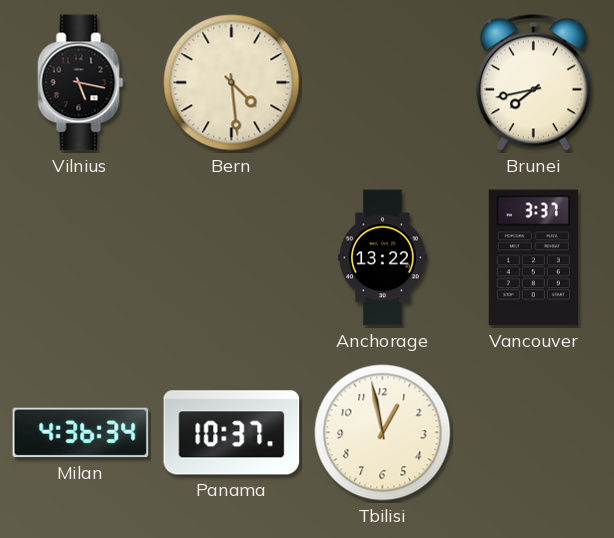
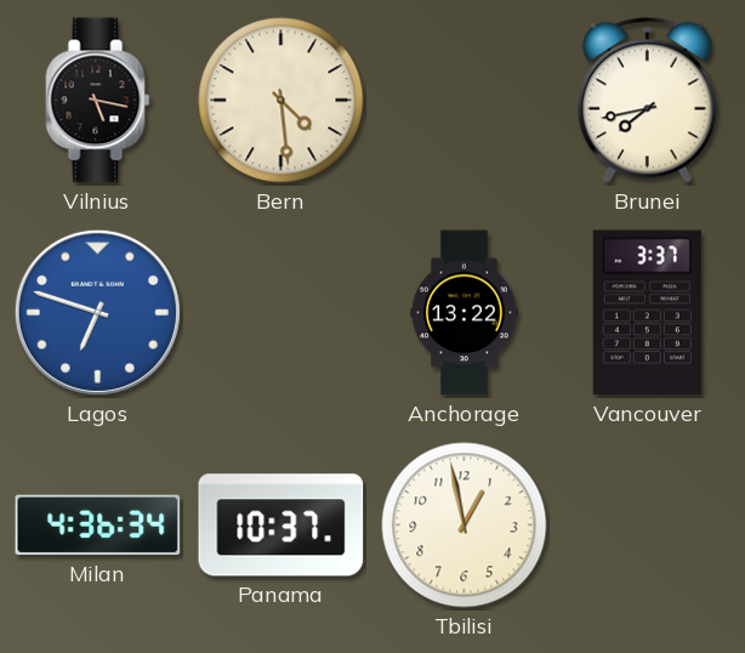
Lagos: none -> 6:48
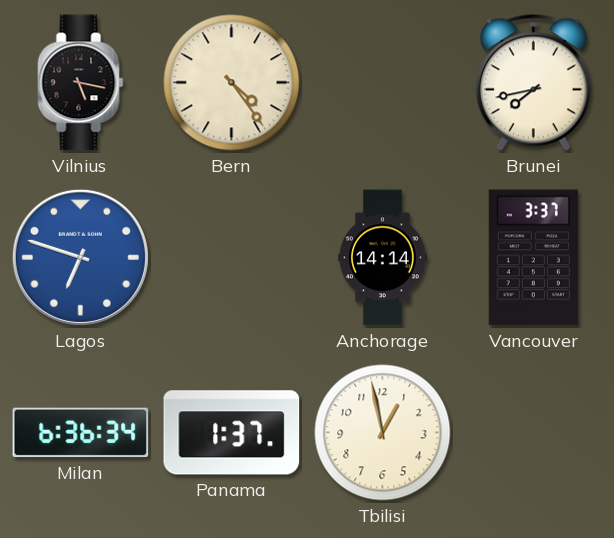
Bern: 4:29 -> 4:24
Anchorage: 13:22 -> 14:14
Milan: 4:36 -> 6:36
Panama: 10:37 -> 1:37
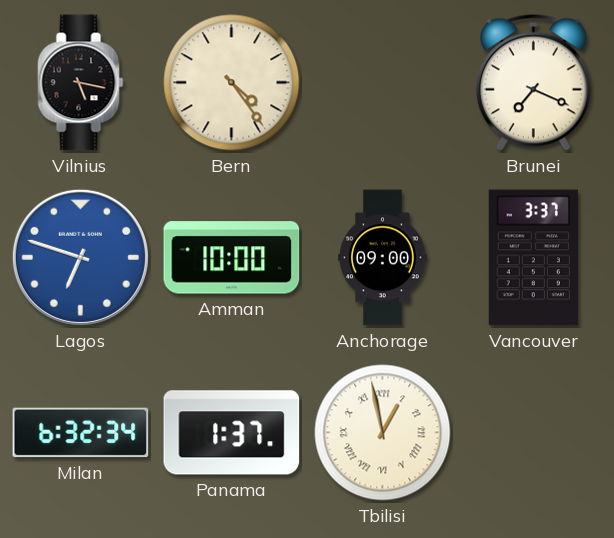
Brunei: 7:43 -> 7:19
Amman: none -> 10:00
Anchorage: 14:14 -> 09:00
Milan: 6:36 -> 6:32
Tbilisi numerals: Arabic -> Roman
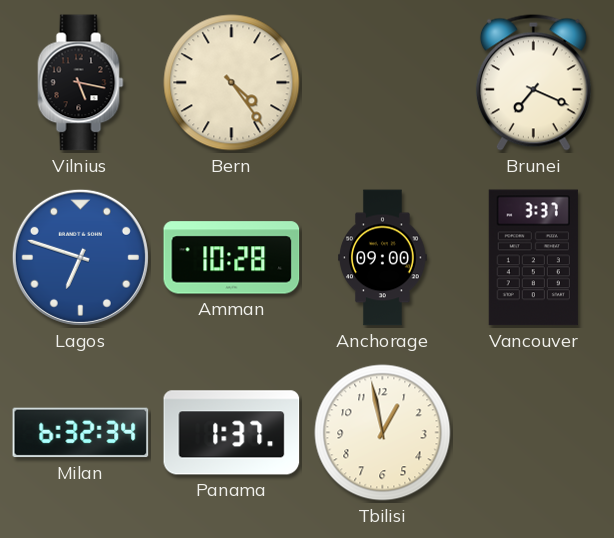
Amman: 10:00 -> 10:28
Tbilisi numerals: Roman -> Arabic
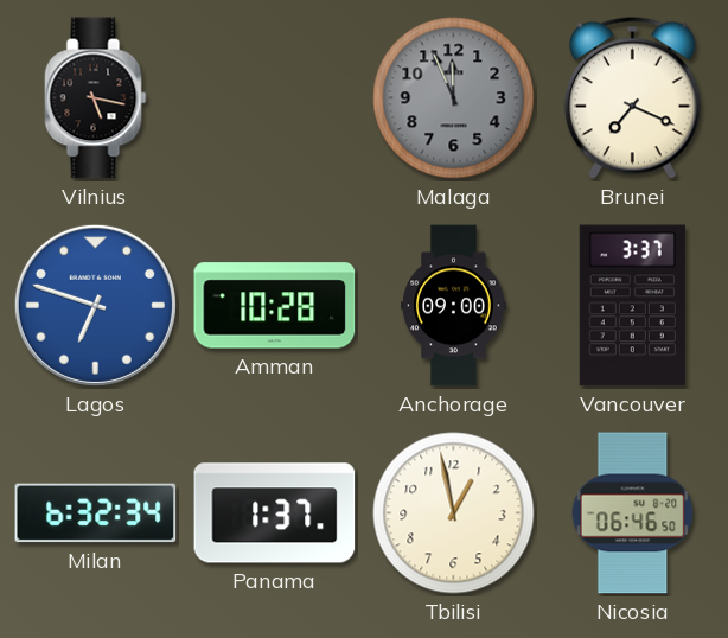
Bern: 4:24 -> none
Malaga: none -> 11:56
Nicosia: none -> 06:46
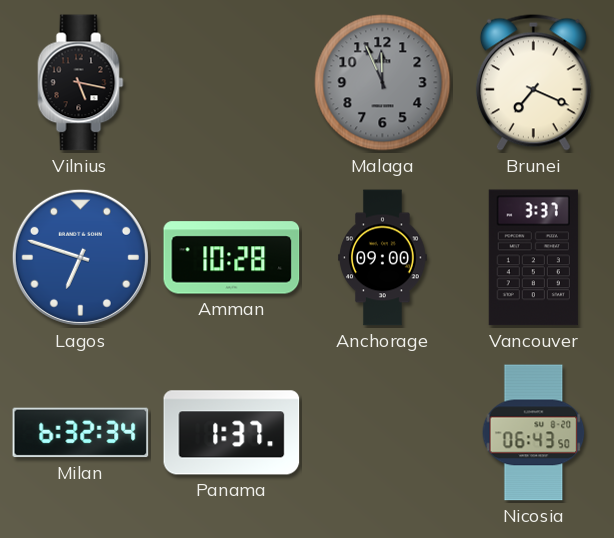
Tbilisi: 12:58 -> none
Nicosia: 06:46 -> 06:43
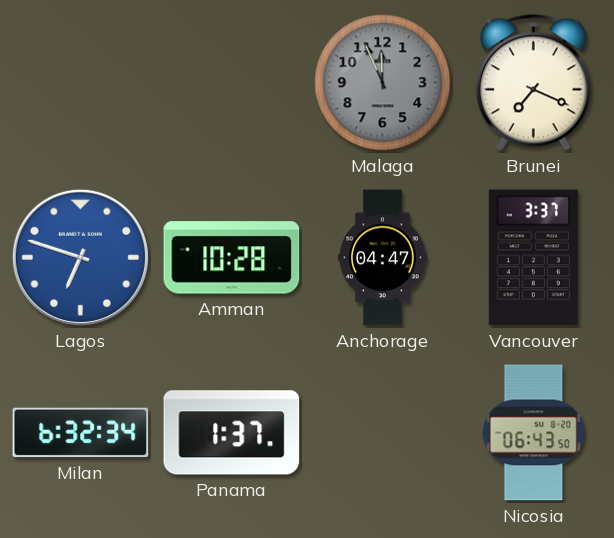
Vilnius: 5:17 -> none
Anchorage: 09:00 -> 04:47
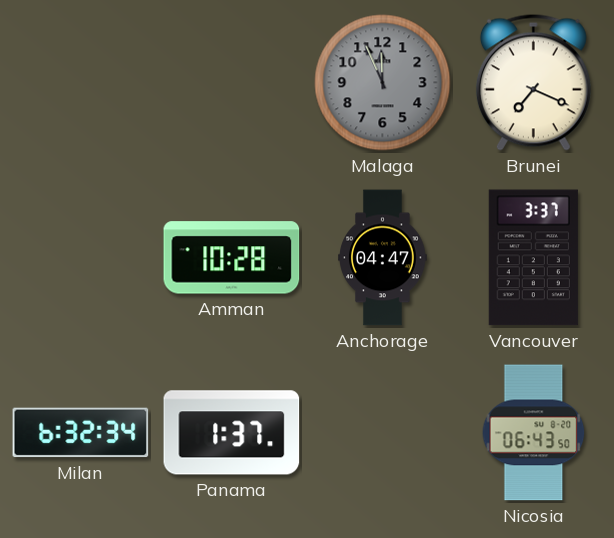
Lagos: 6:48 -> none
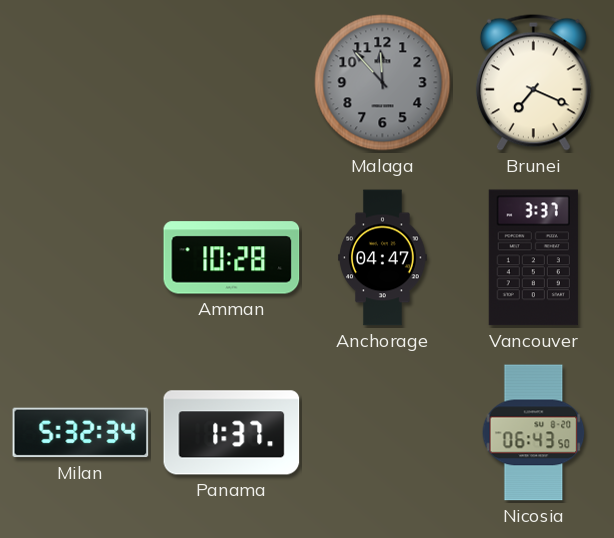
Malaga: 11:56 -> 11:53
Milan: 6:32 -> 5:32
